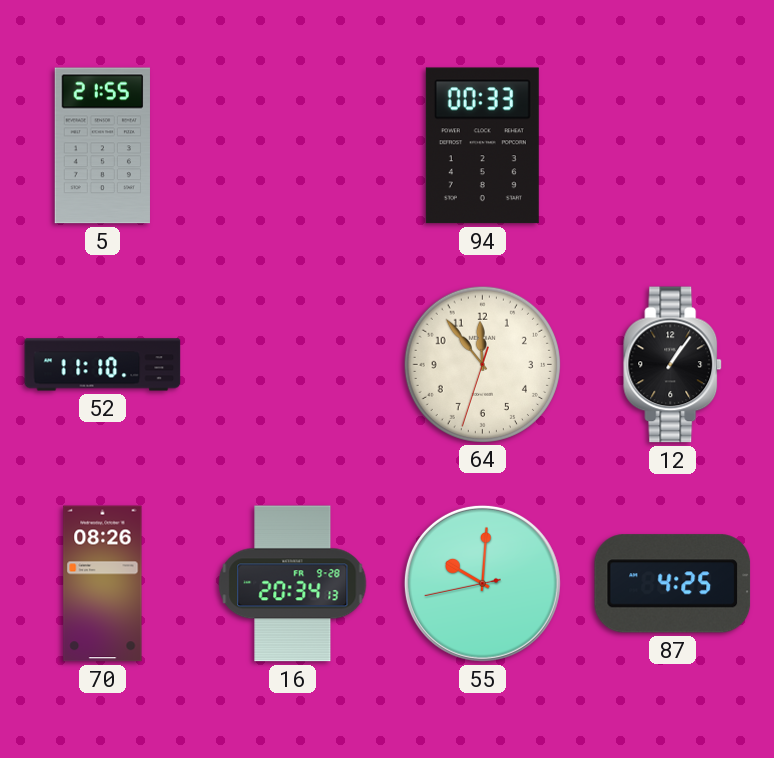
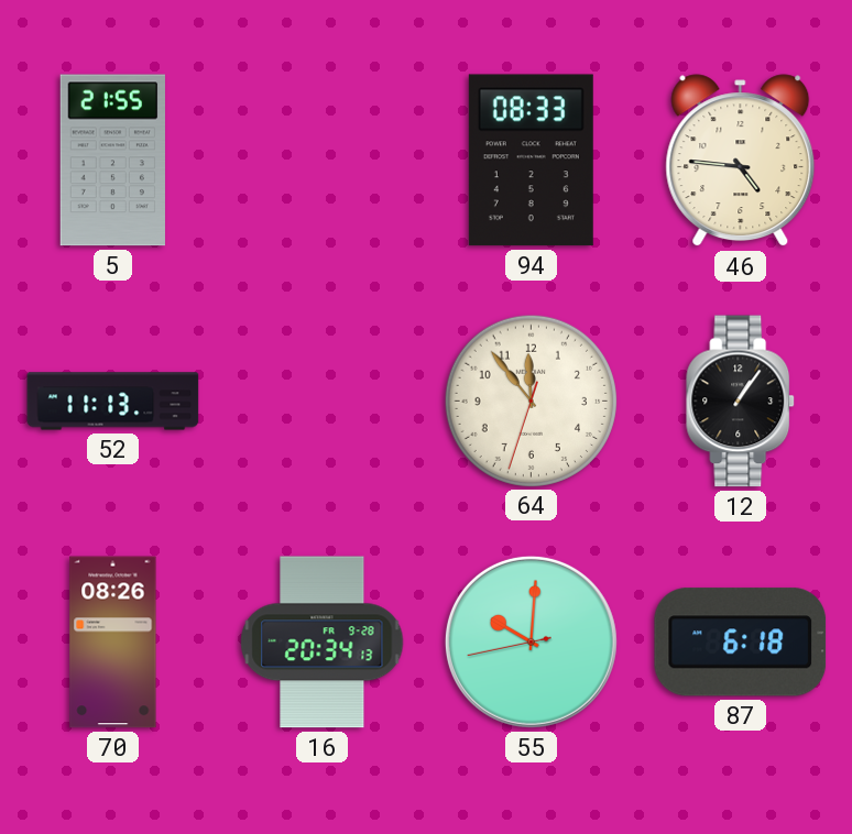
94: 00:33 -> 08:33
46: none -> 4:46
52: 11:10 -> 11:13
87: 4:25 -> 6:18
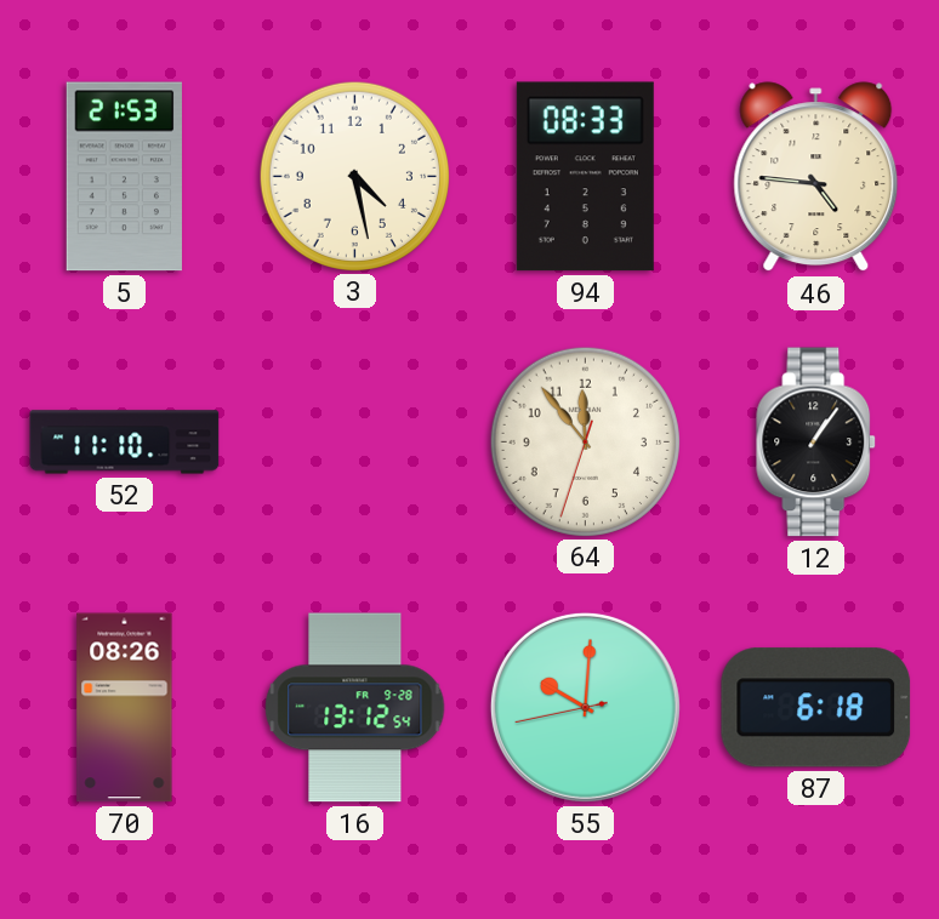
5: 21:55 -> 21:53
3: none -> 4:28
52: 11:13 -> 11:10
16: 20:34 -> 13:12
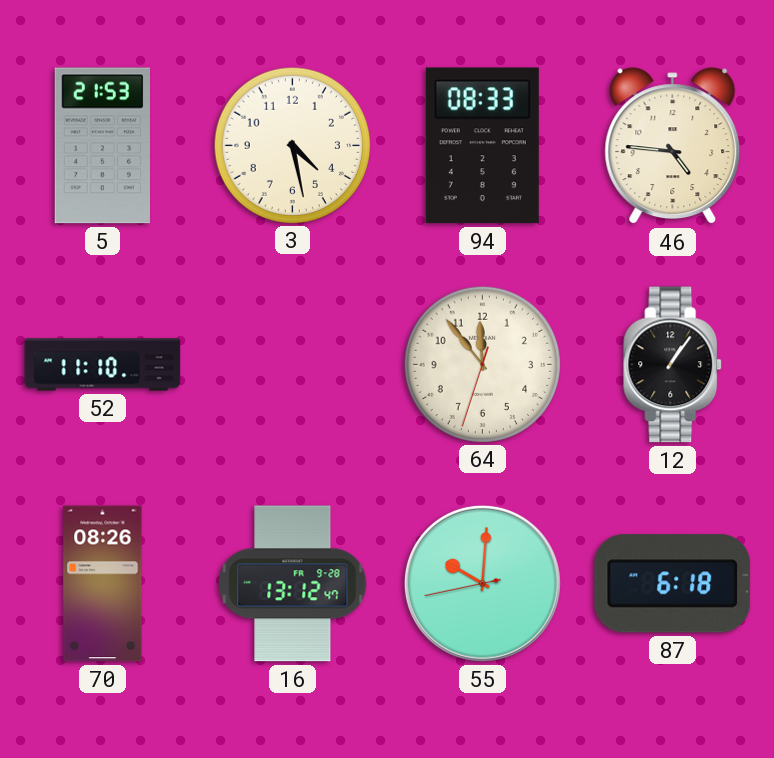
16: 13:12:54 -> 13:12:47
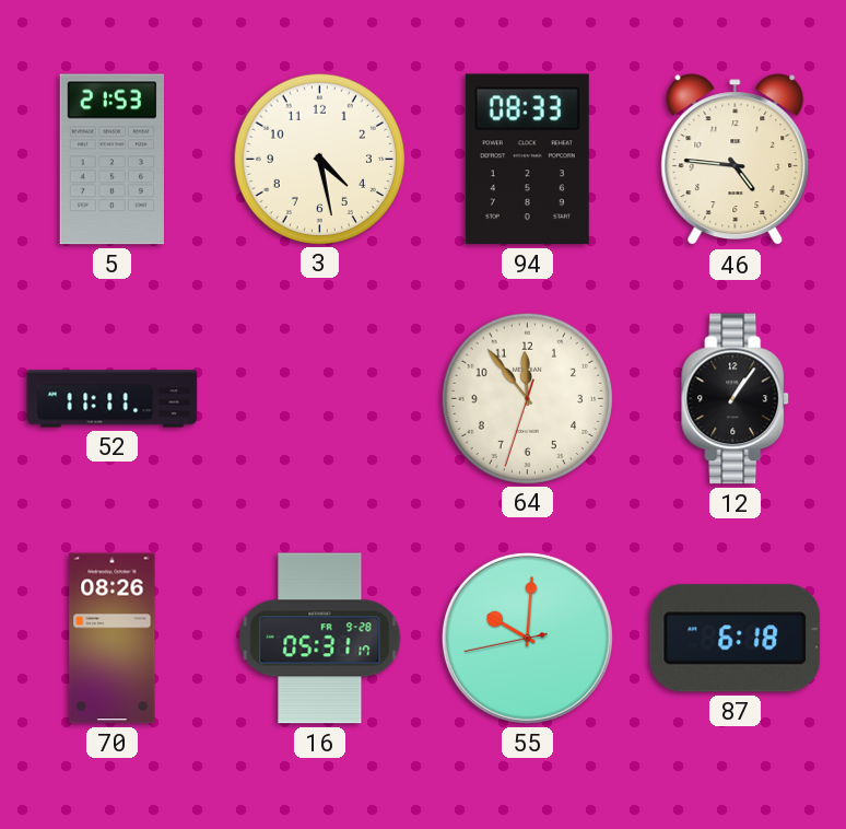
52: 11:10 -> 11:11
16: 13:12 -> 05:31
